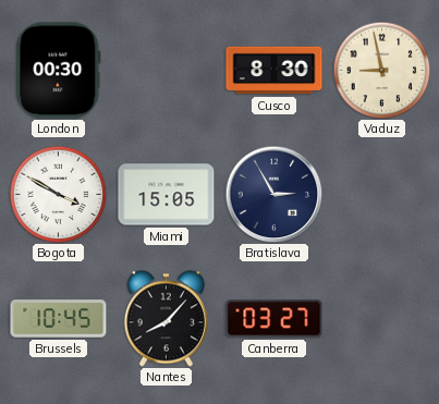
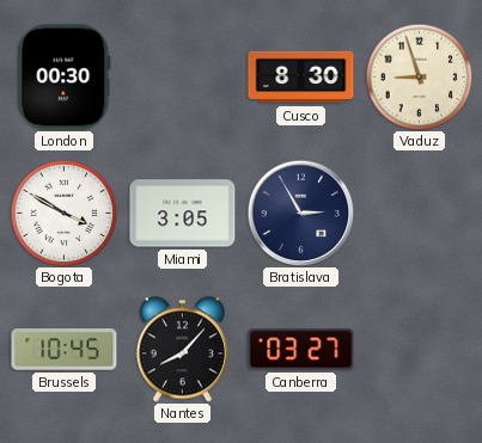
Vaduz: 8:58 -> 8:57
Miami: 15:05 -> 3:05
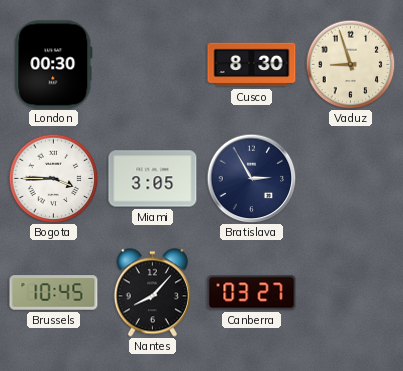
Bogota: 3:50 -> 3:45
